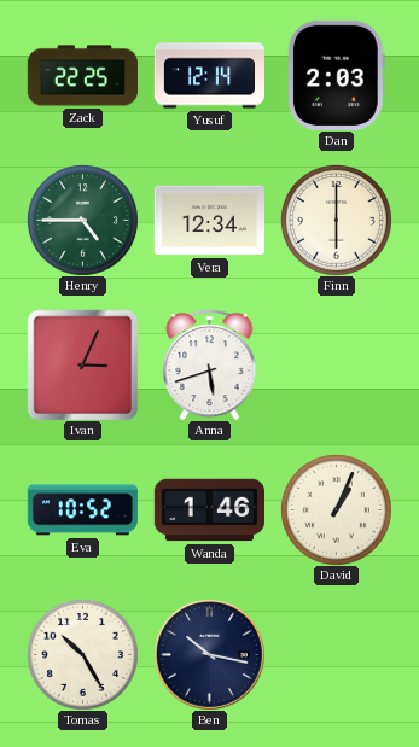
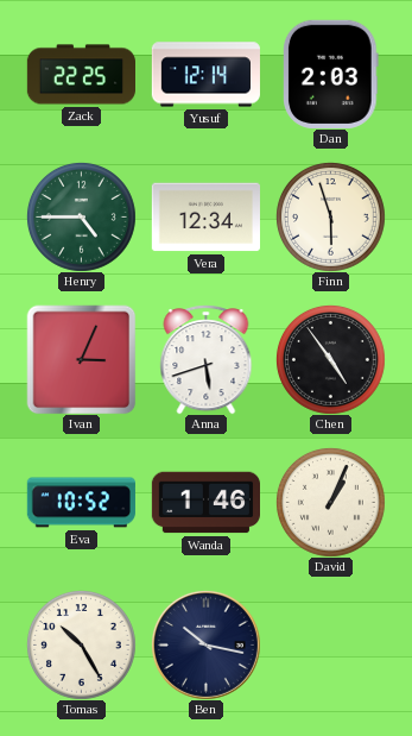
Finn: 6:00 -> 5:57
Chen: none -> 4:54
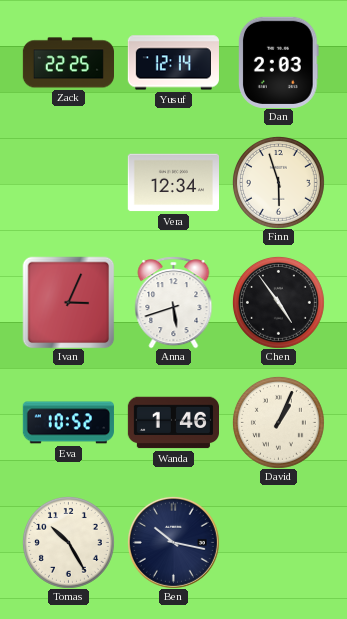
Henry: 4:45 -> none
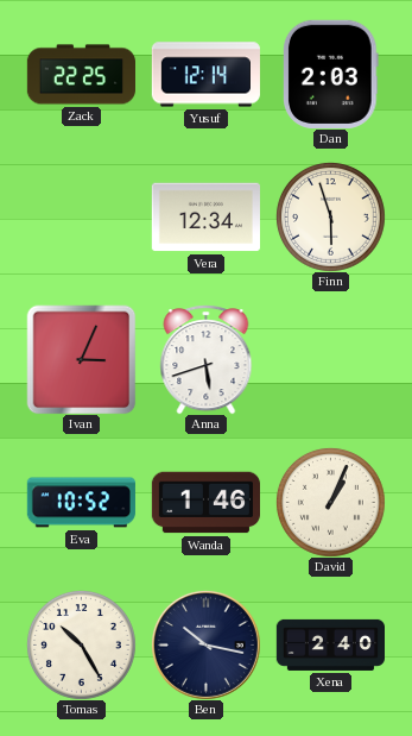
Chen: 4:54 -> none
Xena: none -> 2:40
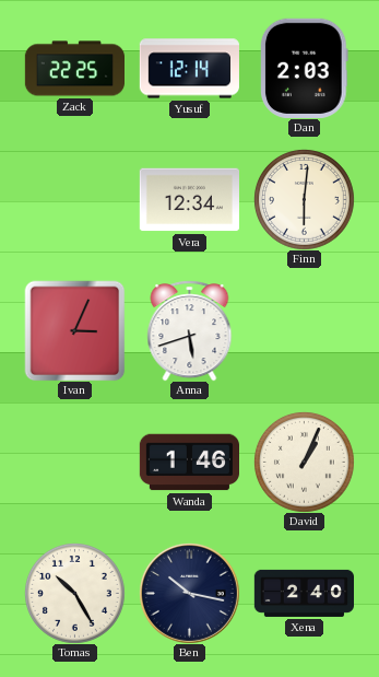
Finn: 5:57 -> 6:01
Eva: 10:52 -> none
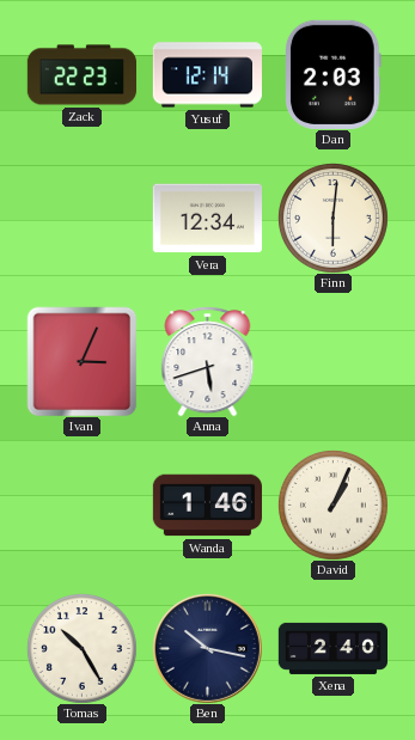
Zack: 22:25 -> 22:23
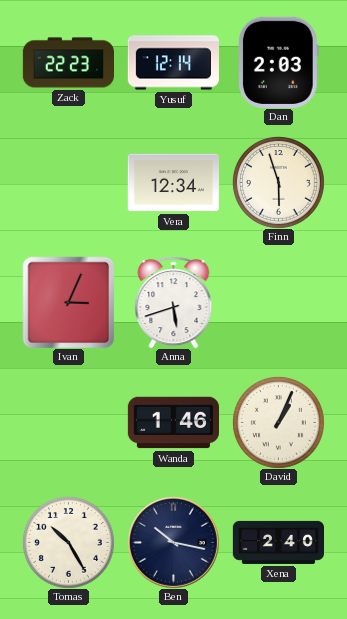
Finn: 6:01 -> 5:57
